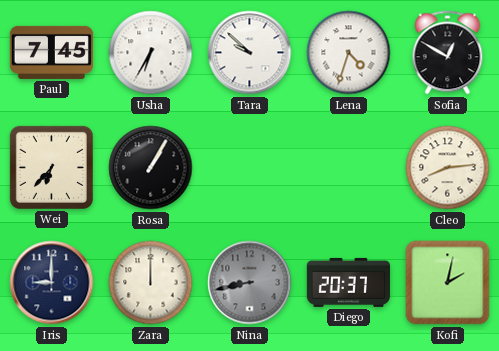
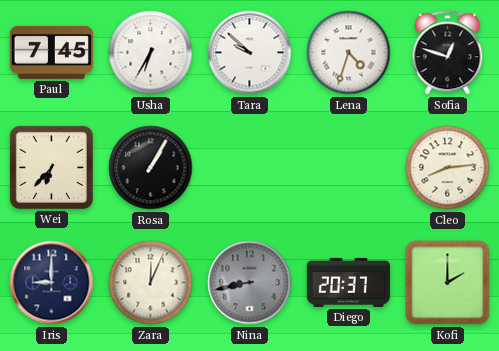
Sofia: 12:50 -> 12:48
Zara: 12:00 -> 12:04
Kofi: 2:02 -> 2:00
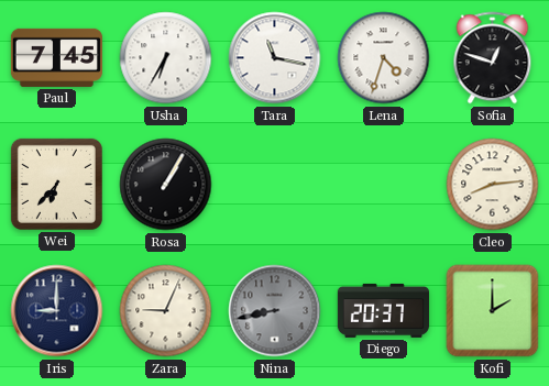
Tara: 9:52 -> 11:17
Zara: 12:04 -> 9:04
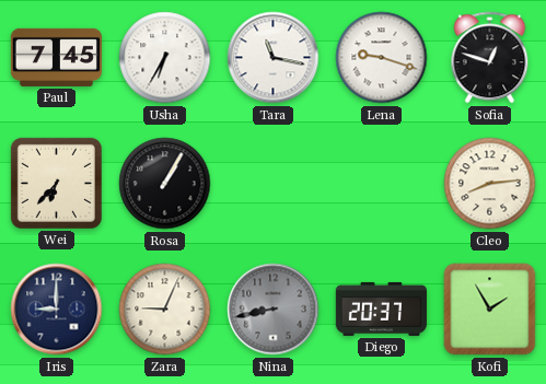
Lena: 4:33 -> 9:18
Kofi: 2:00 -> 1:55
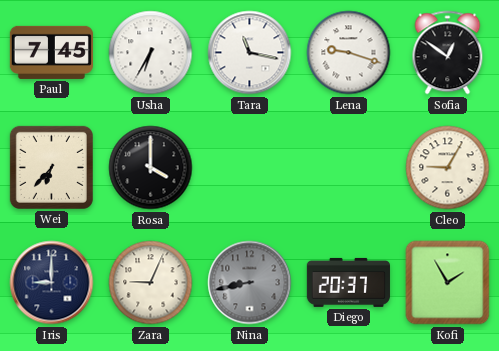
Sofia: 12:48 -> 12:51
Rosa: 1:05 -> 4:00
Cleo: 8:14 -> 9:05
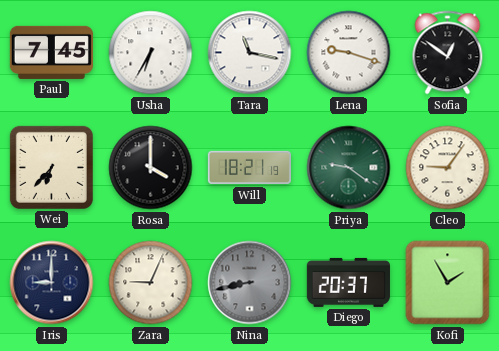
Will: none -> 18:21
Priya: none -> 9:21
Cleo: 9:05 -> 9:06
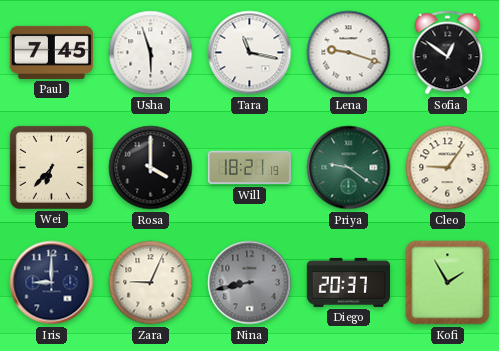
Usha: 6:35 -> 5:57
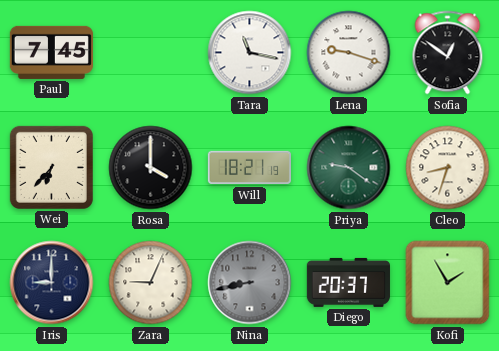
Usha: 5:57 -> none
Cleo: 9:06 -> 8:33
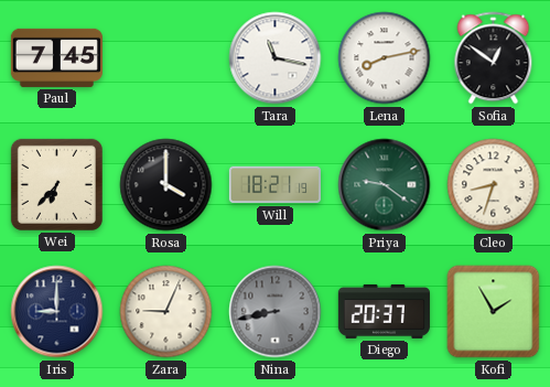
Lena: 9:18 -> 8:13
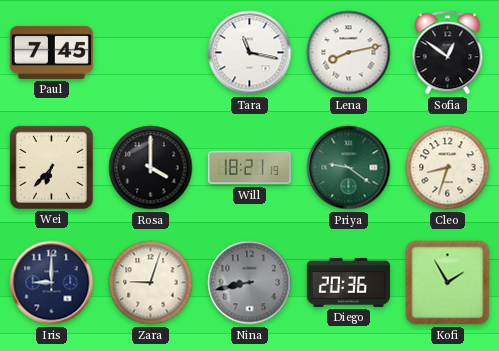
Zara: 9:04 -> 9:03
Diego: 20:37 -> 20:36
